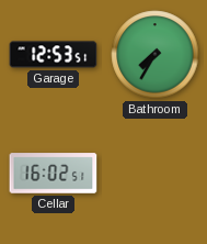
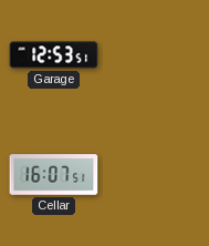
Bathroom: 7:35 -> none
Cellar: 16:02 -> 16:07
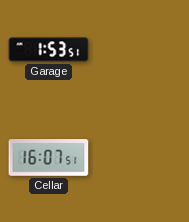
Garage: 12:53 -> 1:53
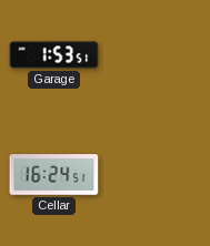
Cellar: 16:07 -> 16:24
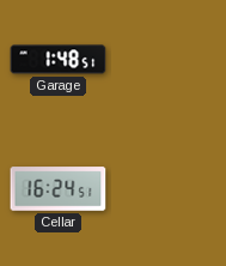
Garage: 1:53 -> 1:48
